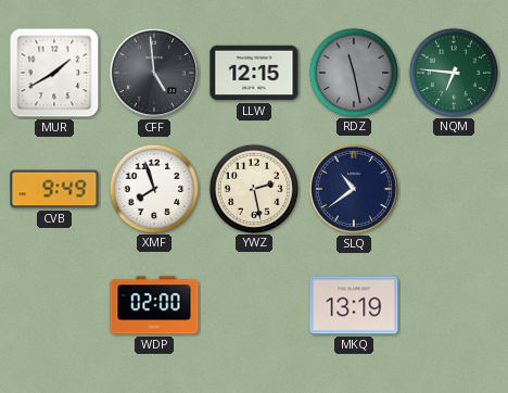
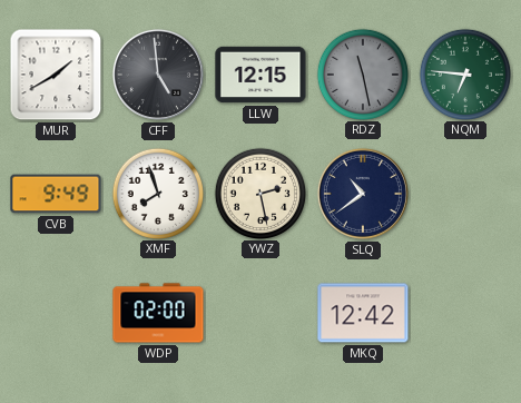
MKQ: 13:19 -> 12:42
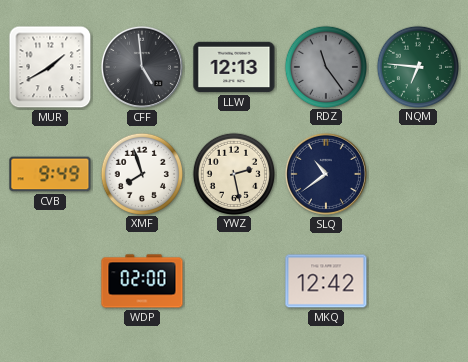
LLW: 12:15 -> 12:13
RDZ: 11:28 -> 11:24
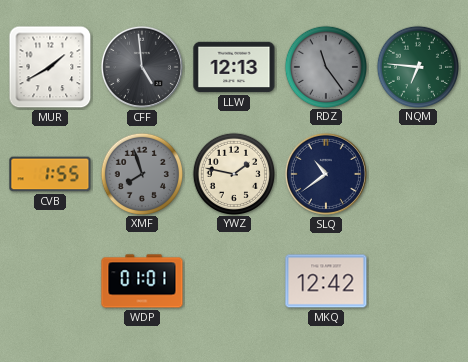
CVB: 9:49 -> 1:55
XMF dial: white -> grey
YWZ: 2:28 -> 1:47
WDP: 02:00 -> 01:01
